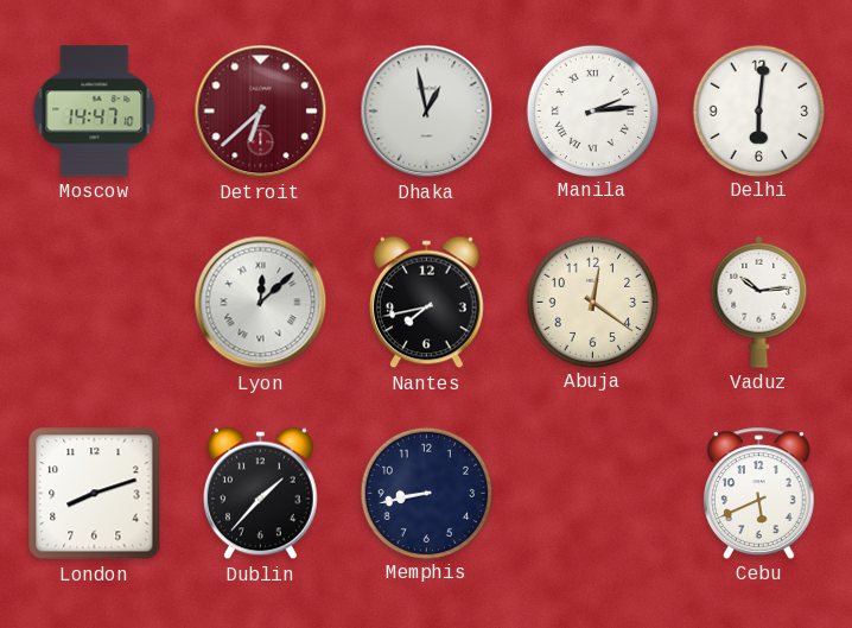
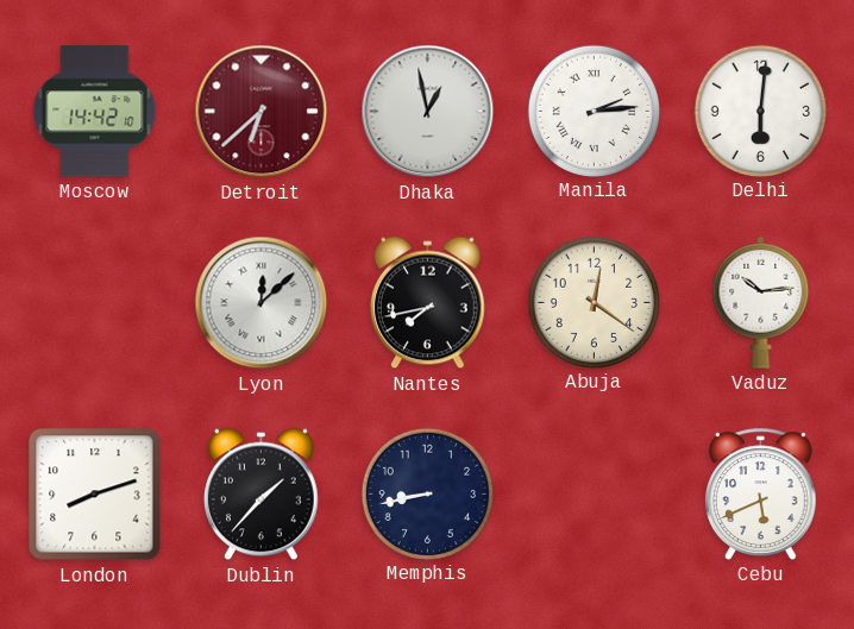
Moscow: 14:47 -> 14:42
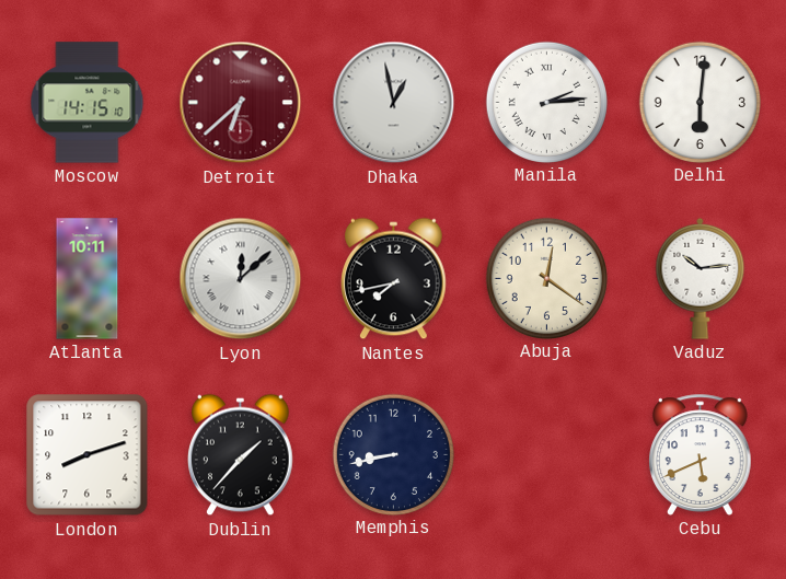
Moscow: 14:42 -> 14:15
Atlanta: none -> 10:11
